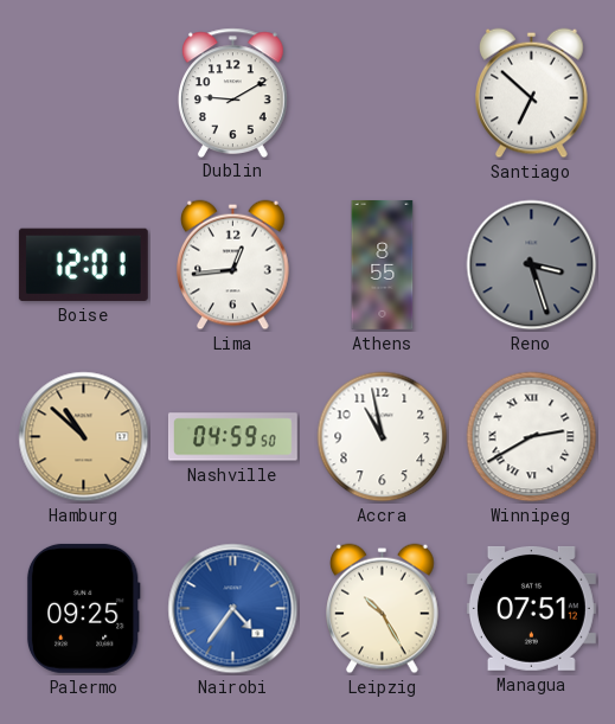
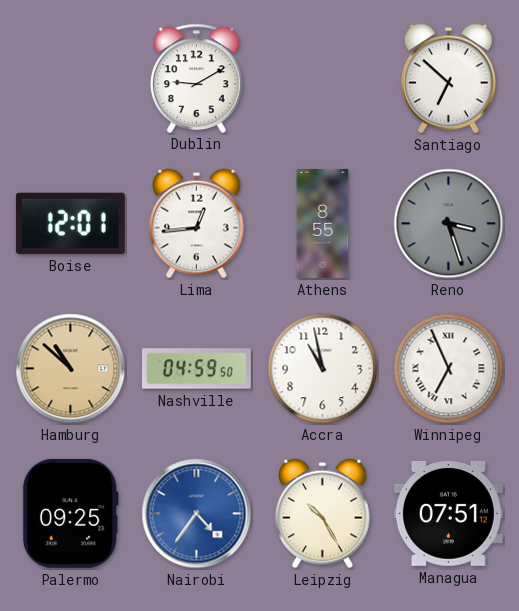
Winnipeg: 2:40 -> 6:56
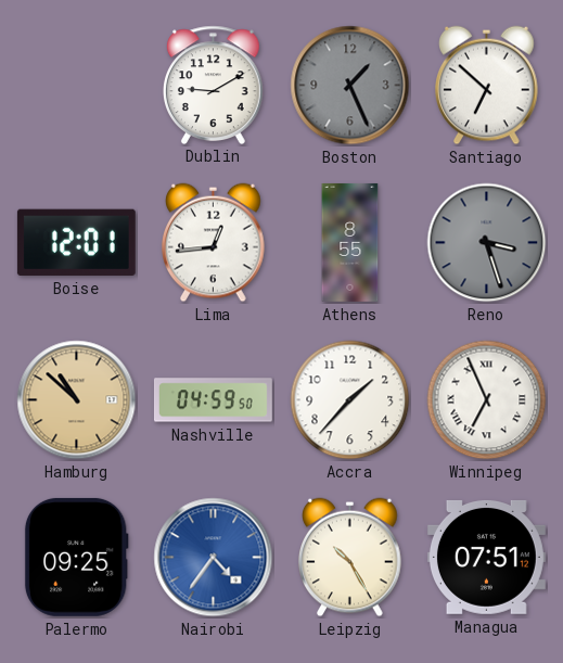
Boston: none -> 1:26
Accra: 10:58 -> 1:37
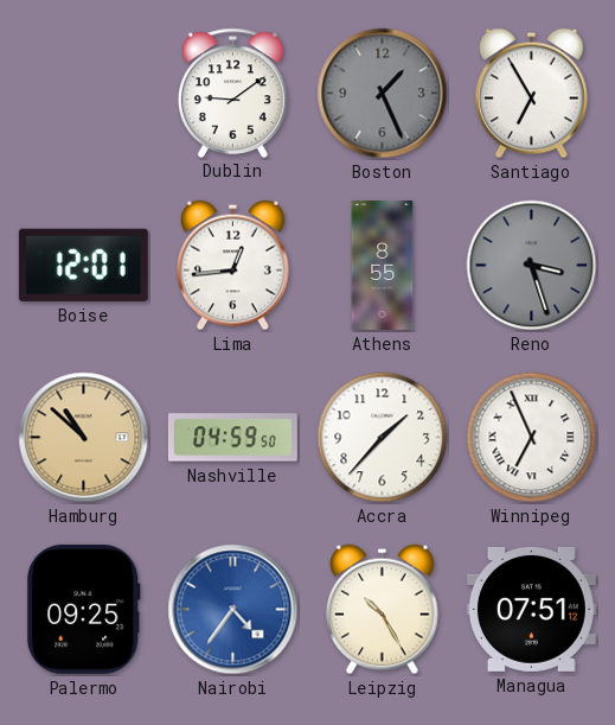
Dublin: 9:10 -> 9:09
Santiago: 6:52 -> 6:55
